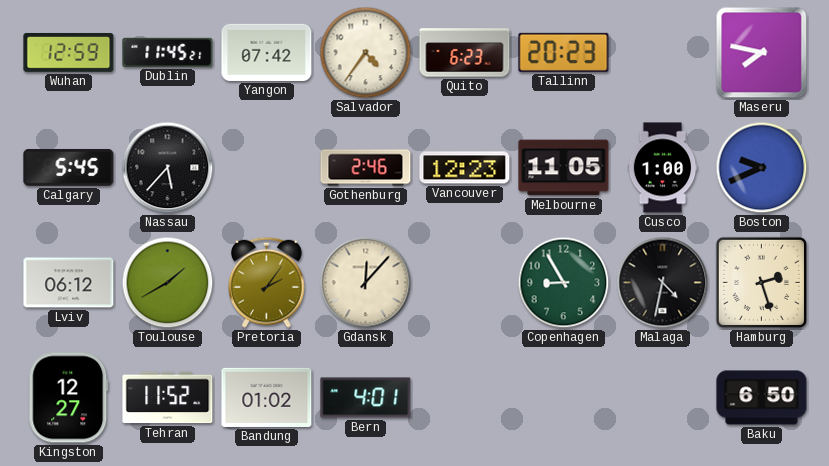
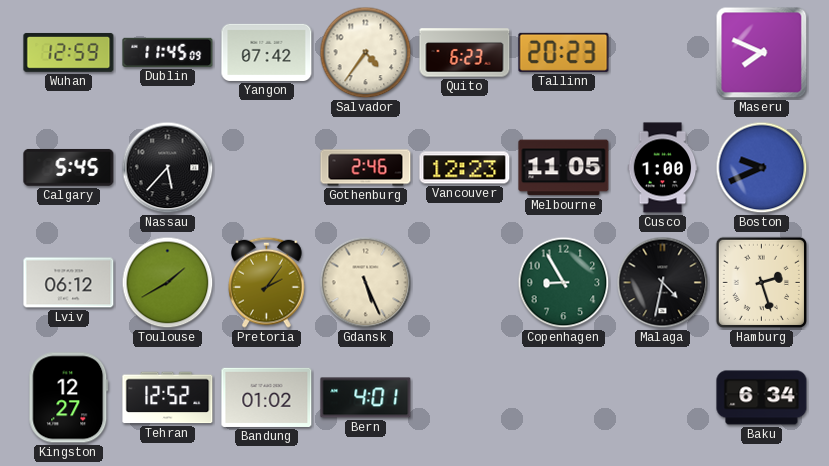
Dublin: 11:45:21 -> 11:45:09
Maseru: 7:47 -> 7:49
Gdansk: 12:07 -> 5:26
Tehran: 11:52 -> 12:52
Baku: 6:50 -> 6:34
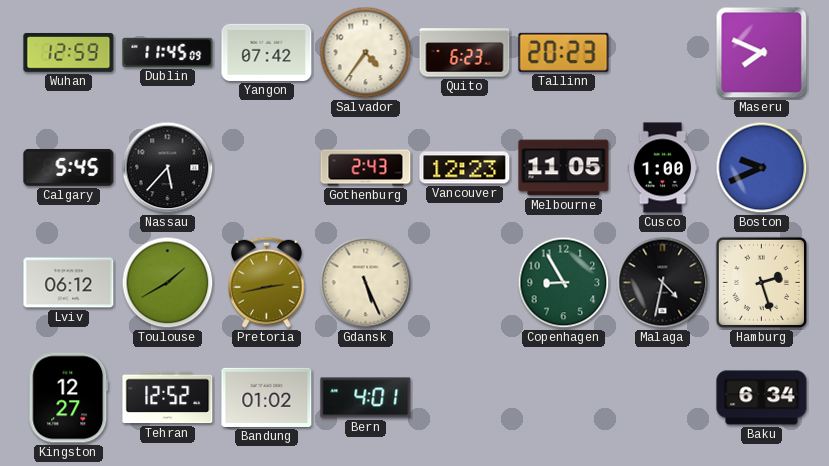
Gothenburg: 2:46 -> 2:43
Pretoria: 2:06 -> 2:43
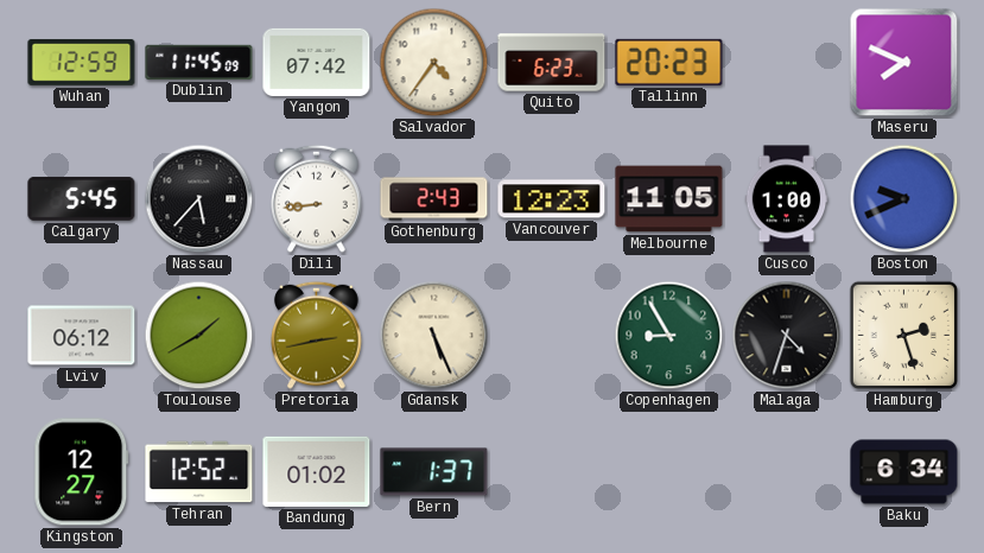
Dili: none -> 8:44
Malaga: 4:32 -> 4:33
Bern: 4:01 -> 1:37
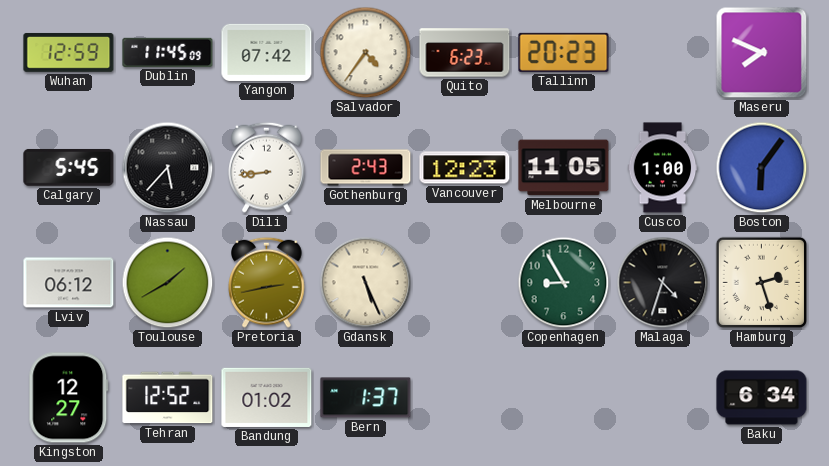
Boston: 9:41 -> 6:06
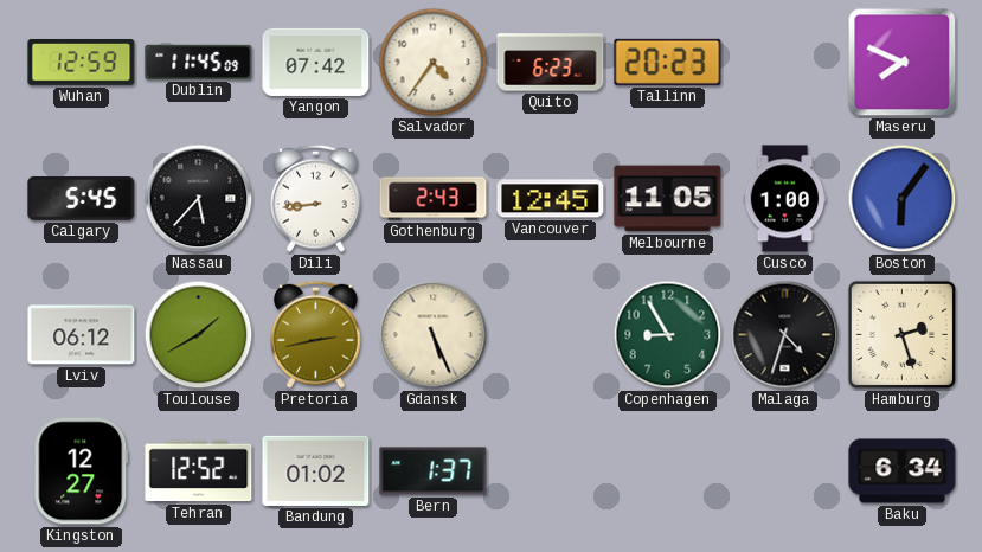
Vancouver: 12:23 -> 12:45
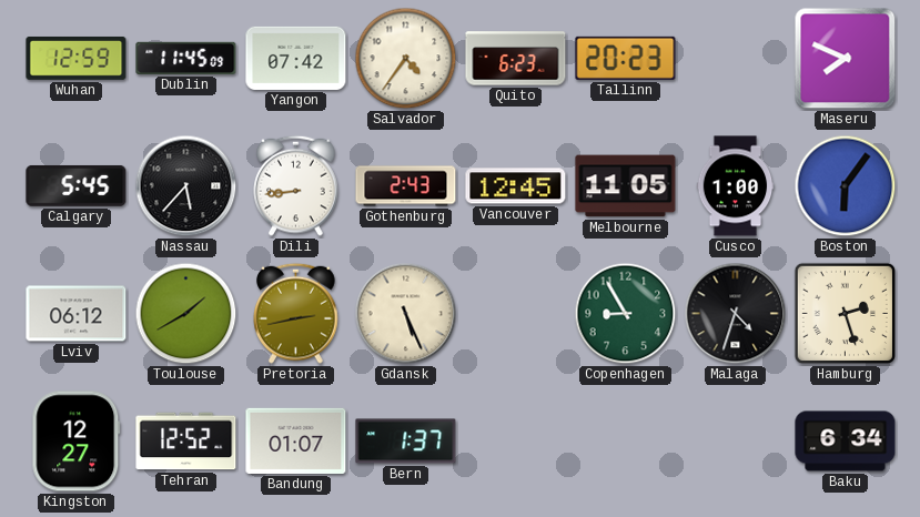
Bandung: 01:02 -> 01:07
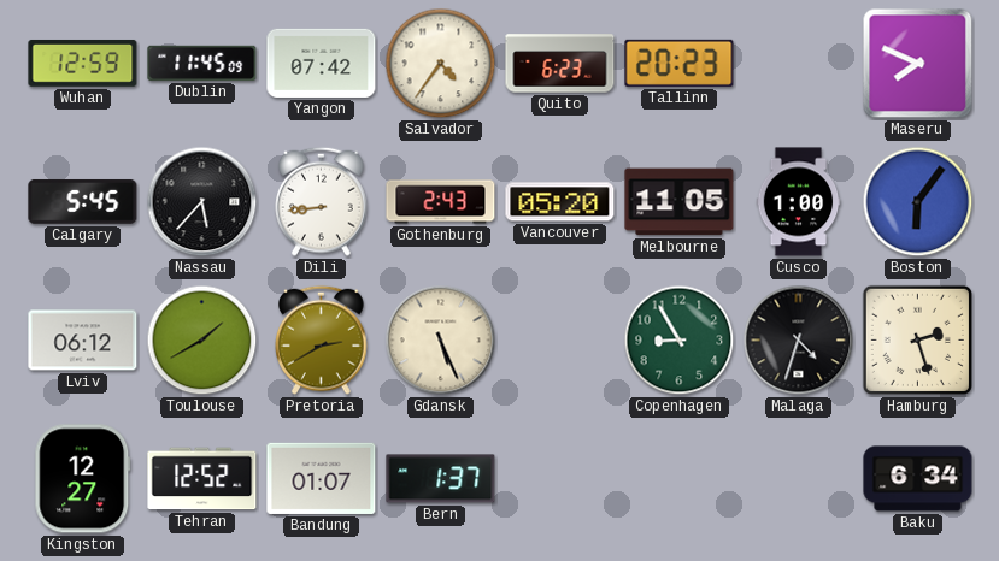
Vancouver: 12:45 -> 05:20
Pretoria: 2:43 -> 2:40
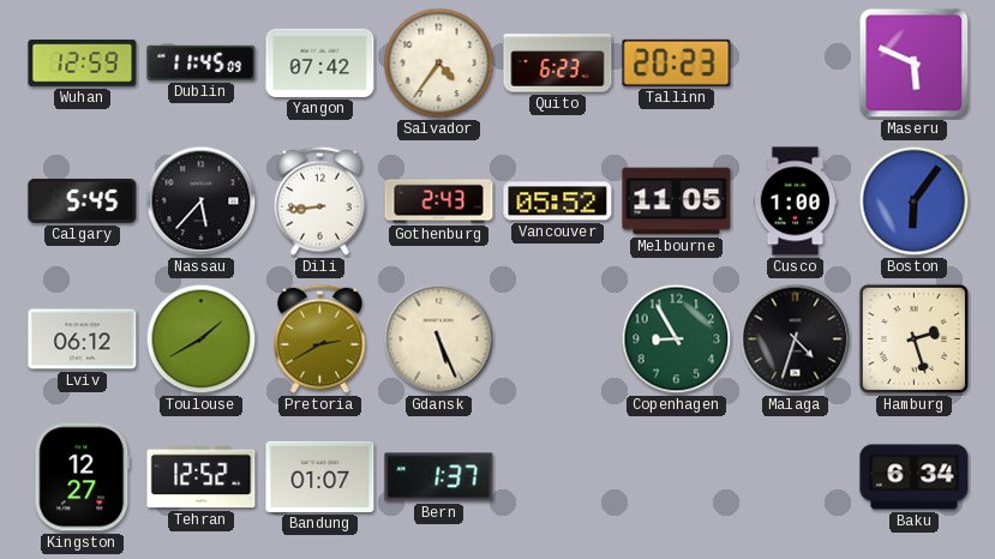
Maseru: 7:49 -> 5:49
Vancouver: 05:20 -> 05:52
